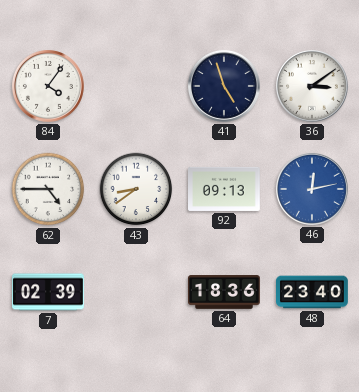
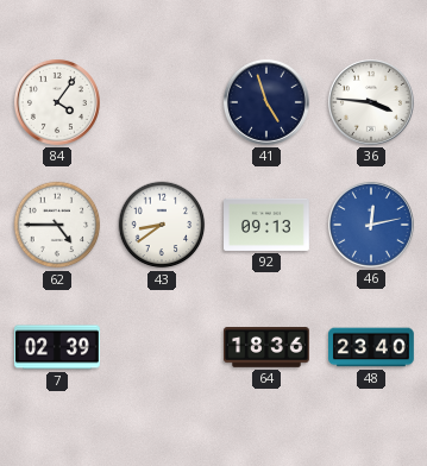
36: 3:09 -> 3:46
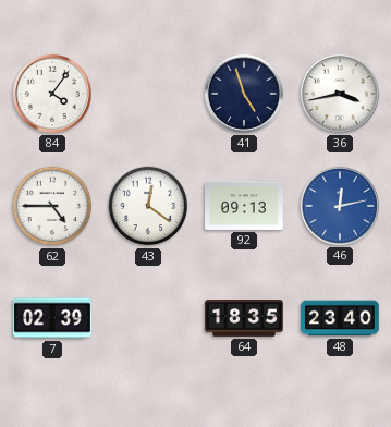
36: 3:46 -> 3:43
43: 8:39 -> 12:21
64: 18:36 -> 18:35
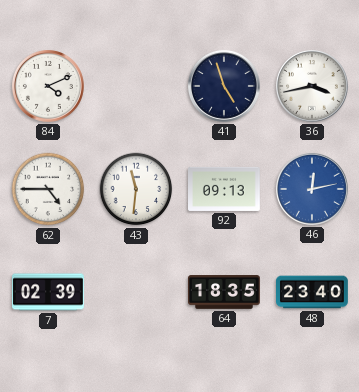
84: 4:06 -> 4:11
43: 12:21 -> 11:31
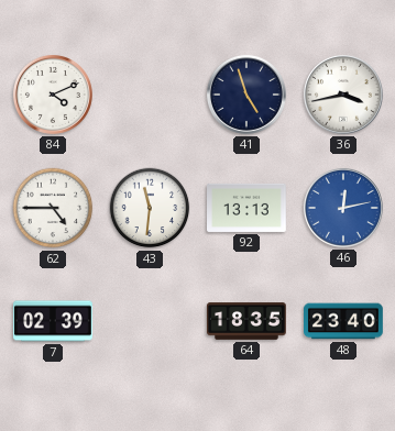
92: 09:13 -> 13:13
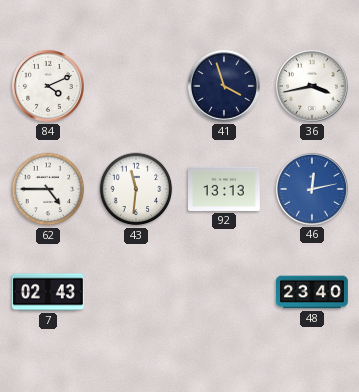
41: 4:57 -> 3:57
7: 02:39 -> 02:43
64: 18:35 -> none
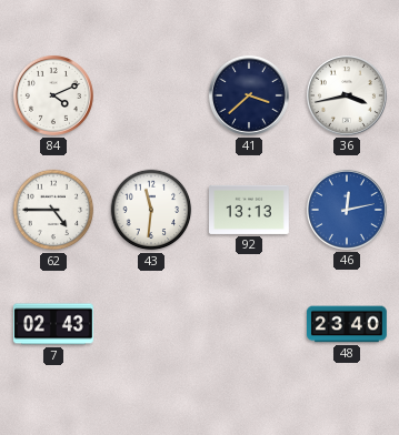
41: 3:57 -> 3:38
